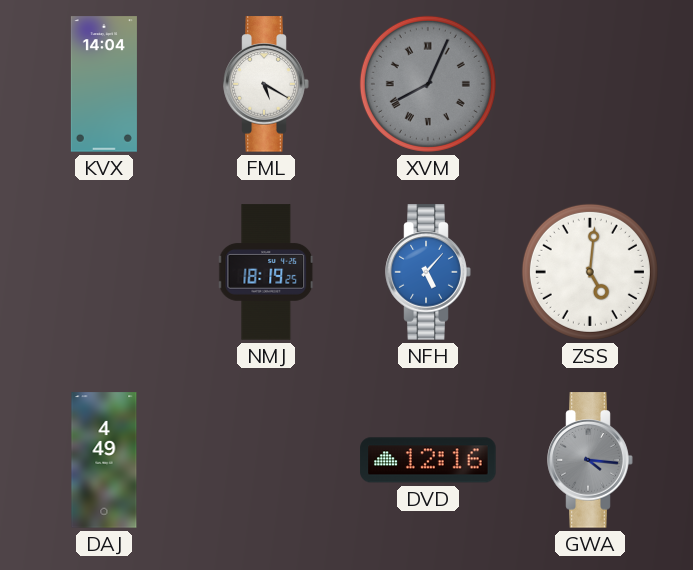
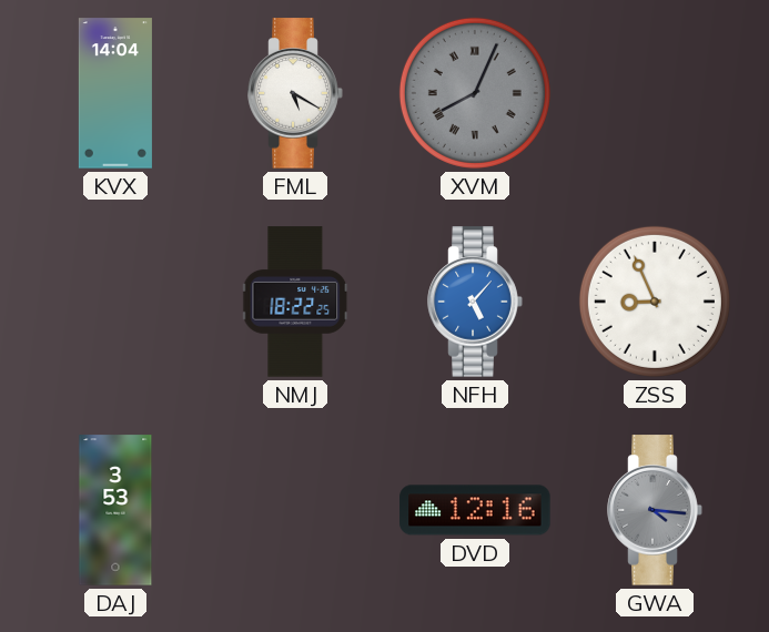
NMJ: 18:19 -> 18:22
ZSS: 5:01 -> 8:56
DAJ: 4:49 -> 3:53
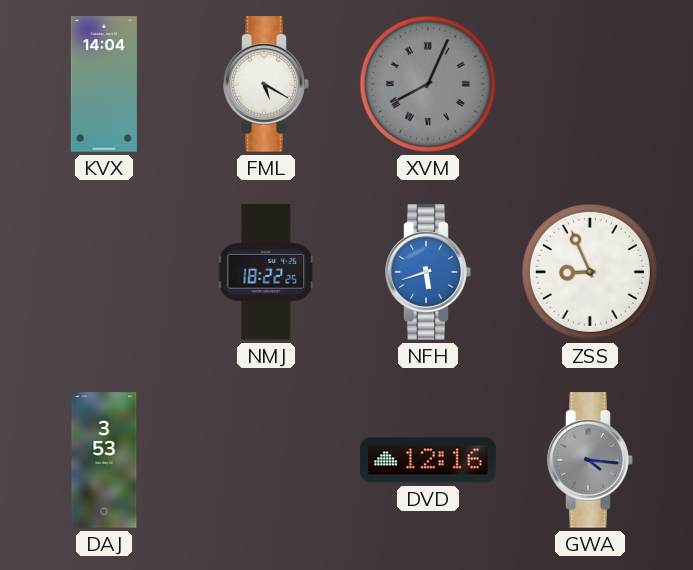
NFH: 5:07 -> 5:42
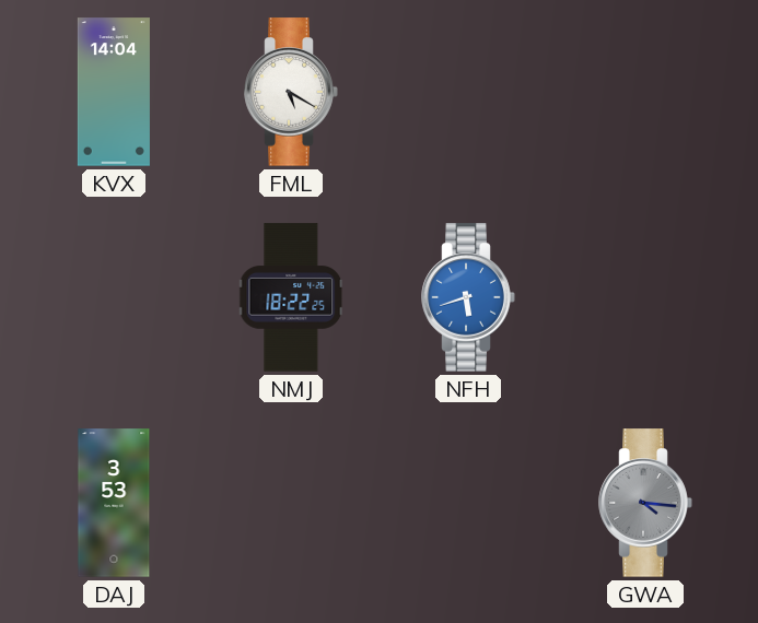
XVM: 8:04 -> none
ZSS: 8:56 -> none
DVD: 12:16 -> none
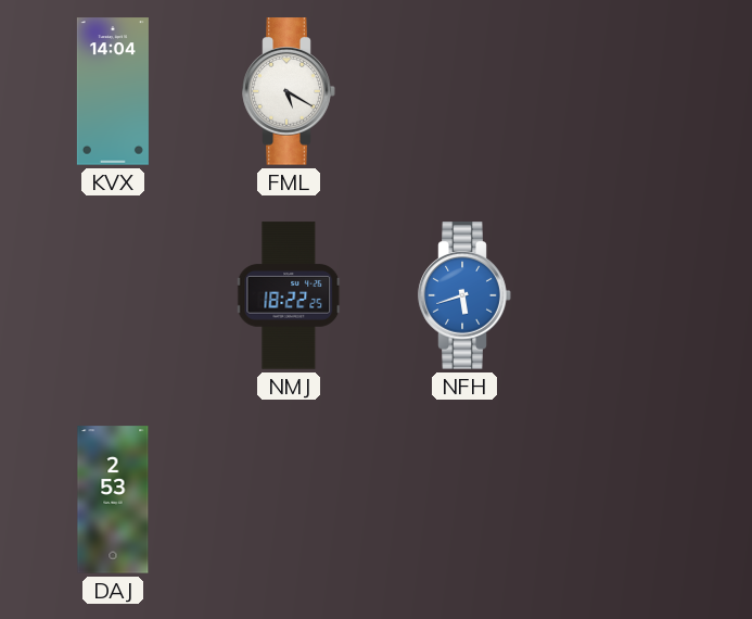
DAJ: 3:53 -> 2:53
GWA: 4:16 -> none
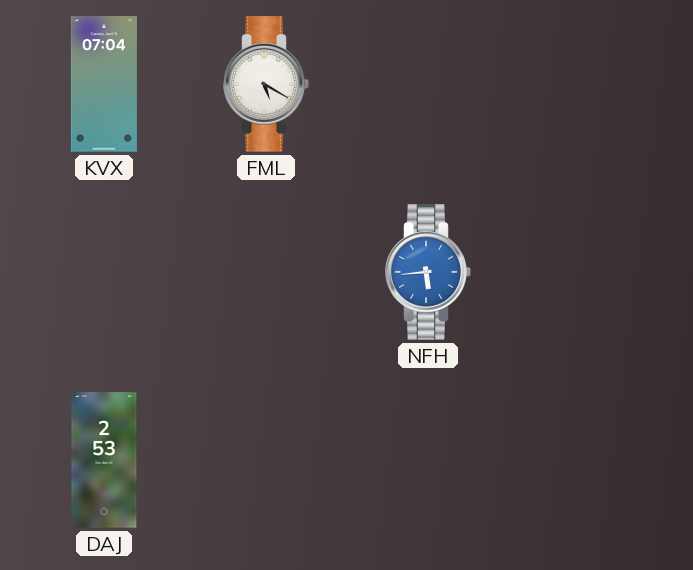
KVX: 14:04 -> 07:04
NMJ: 18:22 -> none
NFH: 5:42 -> 5:44
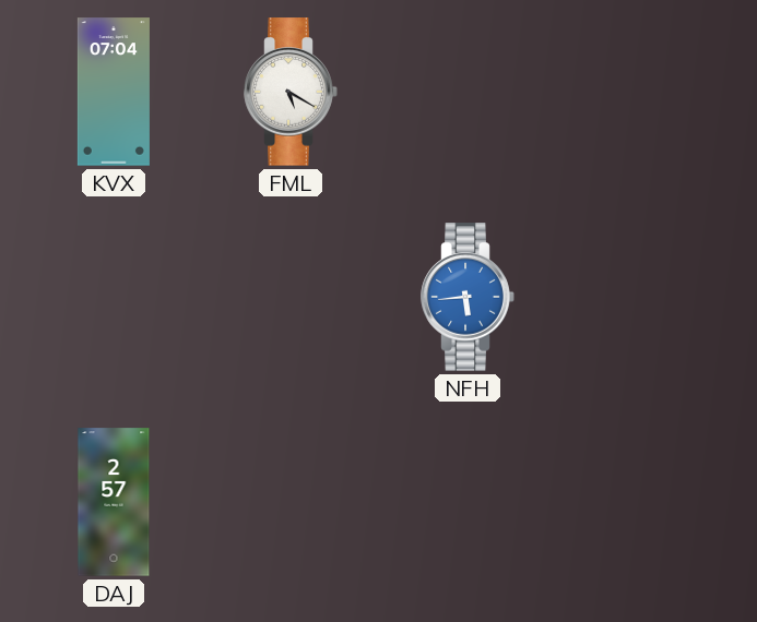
DAJ: 2:53 -> 2:57
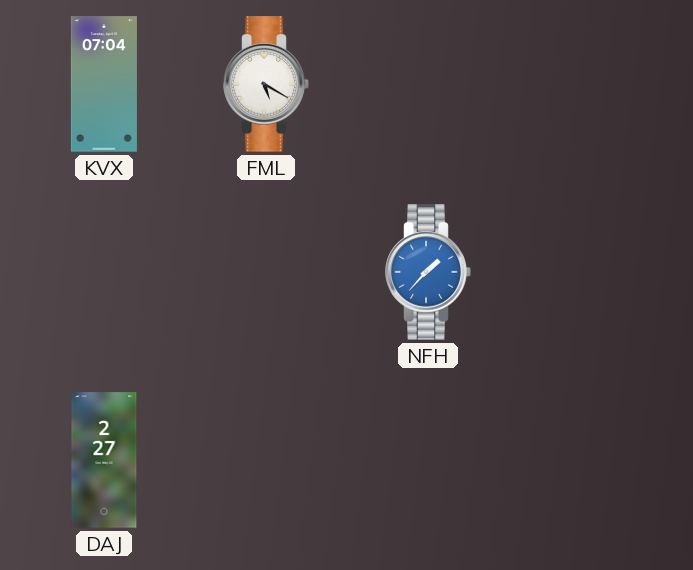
NFH: 5:44 -> 1:37
DAJ: 2:57 -> 2:27
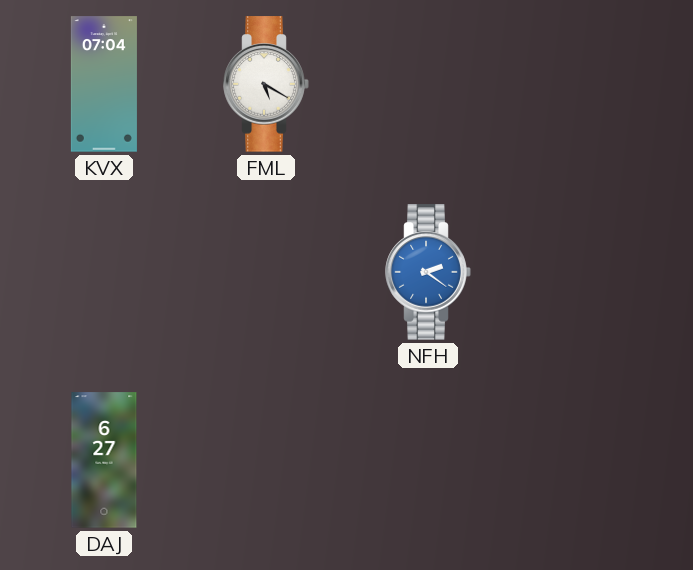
NFH: 1:37 -> 2:21
DAJ: 2:27 -> 6:27
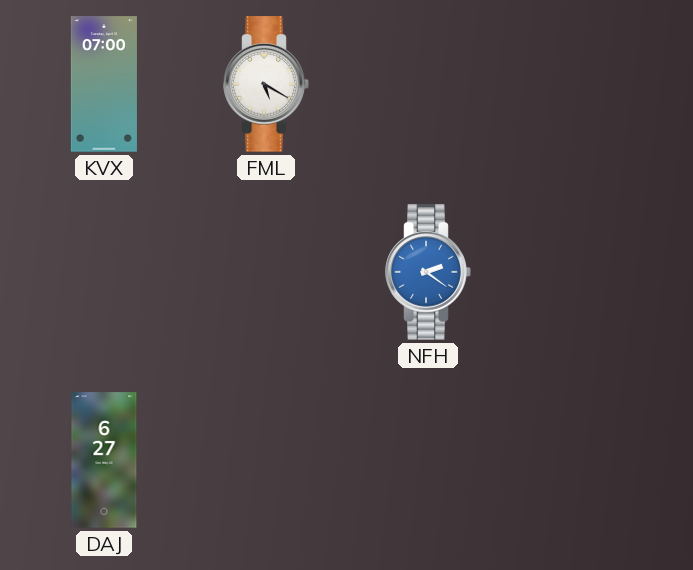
KVX: 07:04 -> 07:00
